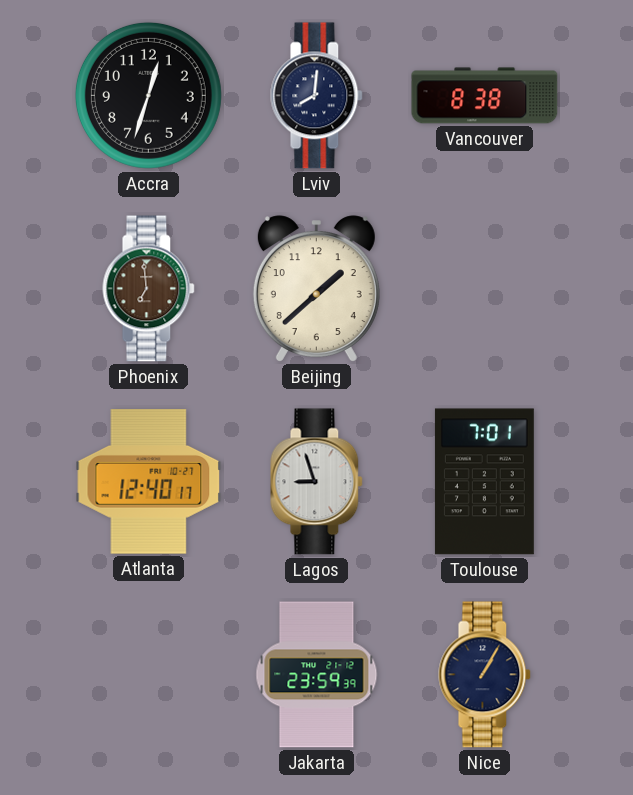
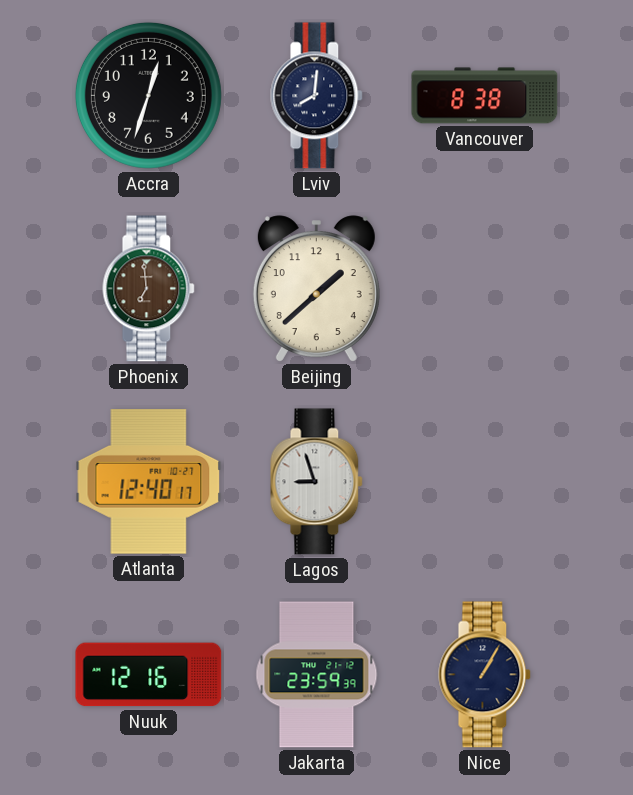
Toulouse: 7:01 -> none
Nuuk: none -> 12:16
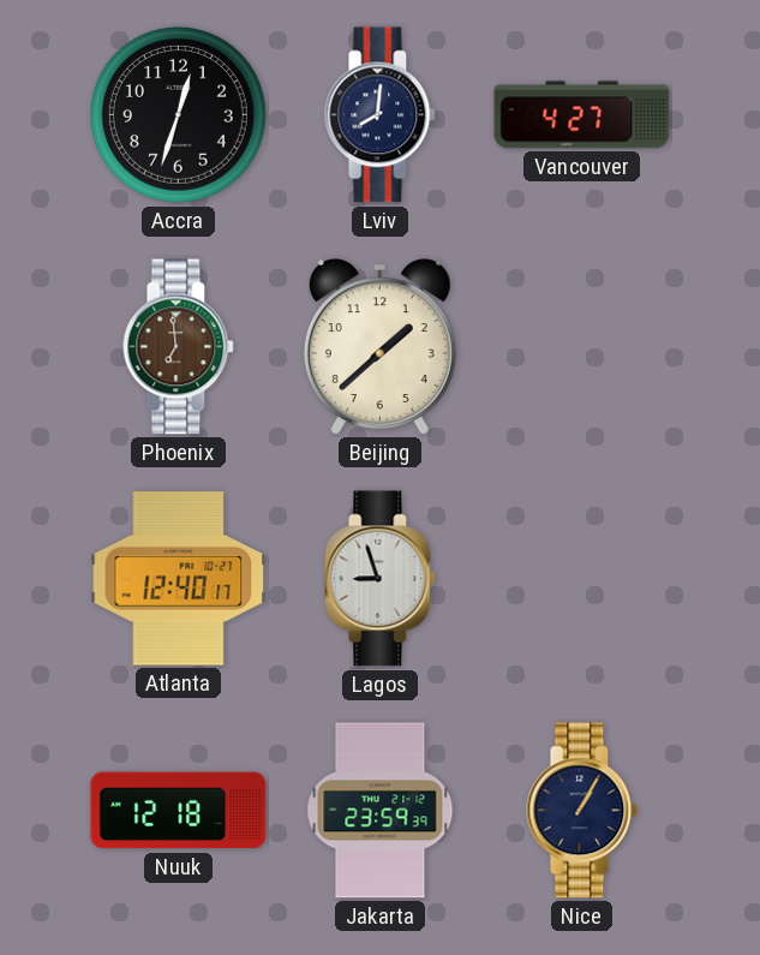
Vancouver: 8:38 -> 4:27
Nuuk: 12:16 -> 12:18
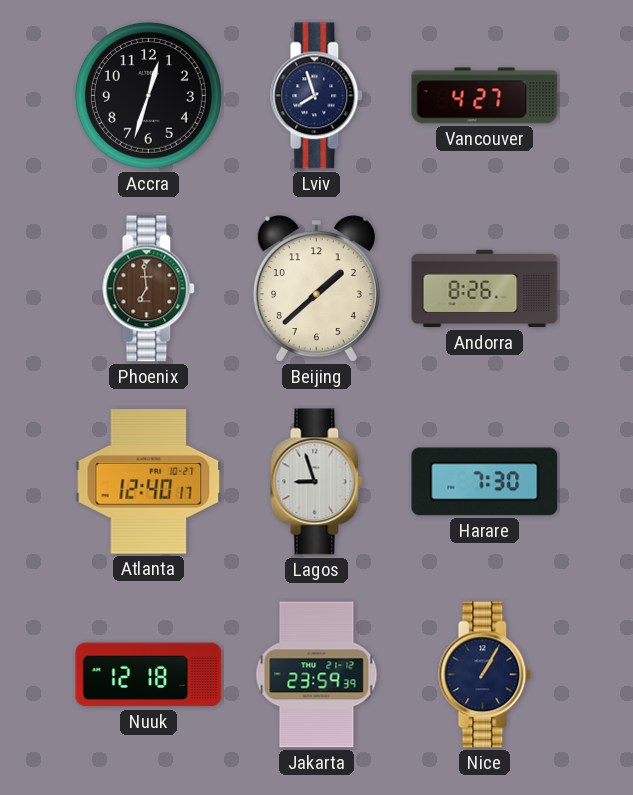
Lviv: 8:01 -> 7:57
Andorra: none -> 8:26
Harare: none -> 7:30
